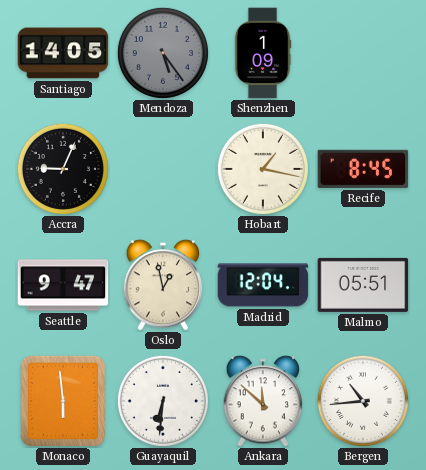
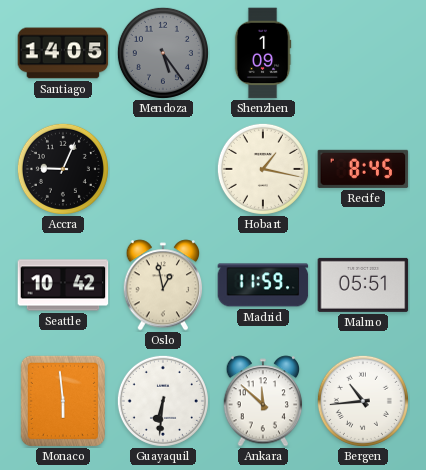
Seattle: 9:47 -> 10:42
Madrid: 12:04 -> 11:59
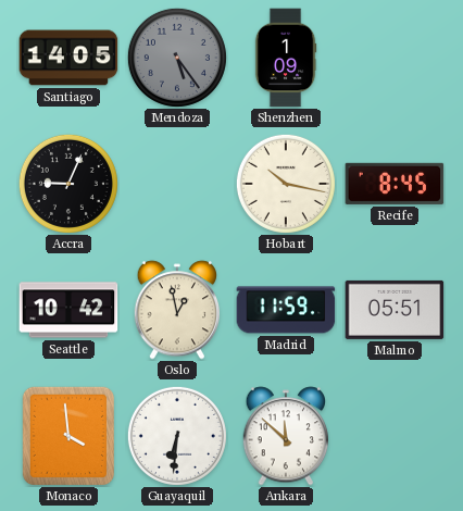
Hobart: 1:17 -> 10:17
Monaco: 5:59 -> 3:59
Bergen: 10:44 -> none
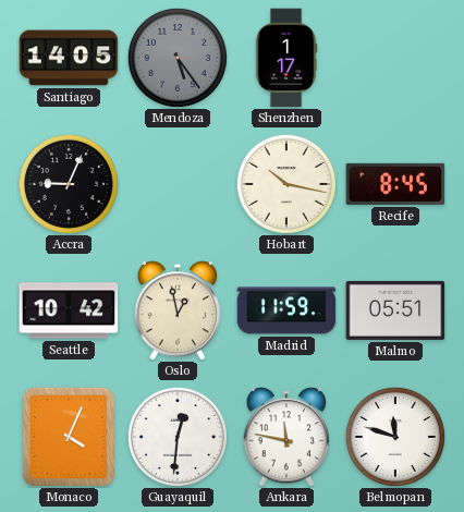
Shenzhen: 1:09 -> 1:17
Monaco: 3:59 -> 4:04
Guayaquil: 6:31 -> 12:31
Ankara: 11:52 -> 11:47
Belmopan: none -> 11:48
